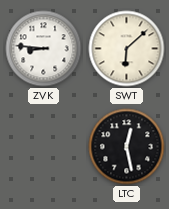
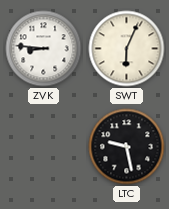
SWT: 6:08 -> 6:04
LTC: 12:28 -> 9:28
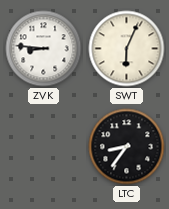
LTC: 9:28 -> 8:36
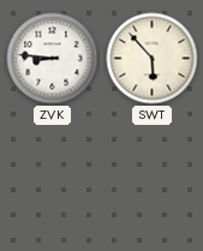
SWT: 6:04 -> 5:53
LTC: 8:36 -> none
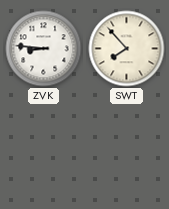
SWT: 5:53 -> 7:53
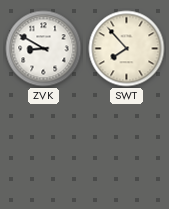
ZVK: 8:46 -> 8:50
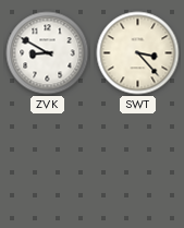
SWT: 7:53 -> 3:23
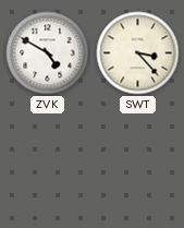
ZVK: 8:50 -> 4:50
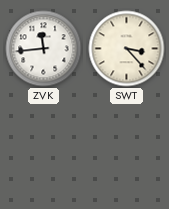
ZVK: 4:50 -> 11:44
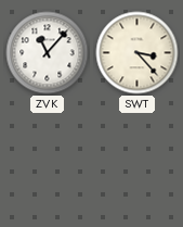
ZVK: 11:44 -> 11:07
